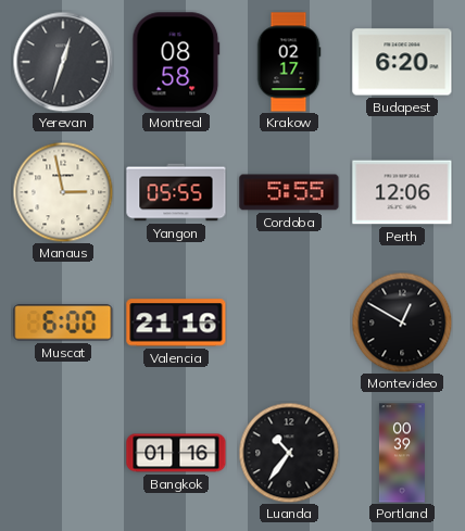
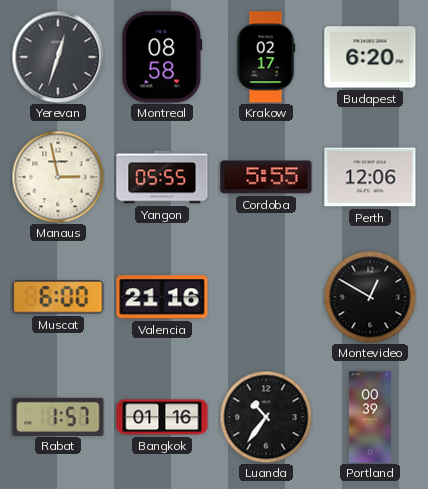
Rabat: none -> 1:57
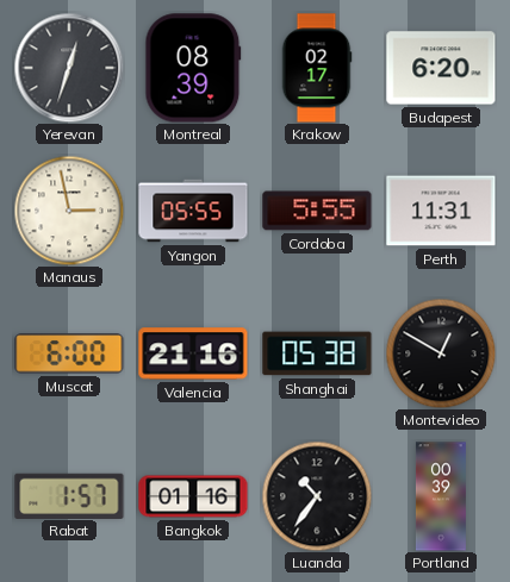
Montreal: 08:58 -> 08:39
Perth: 12:06 -> 11:31
Shanghai: none -> 05:38
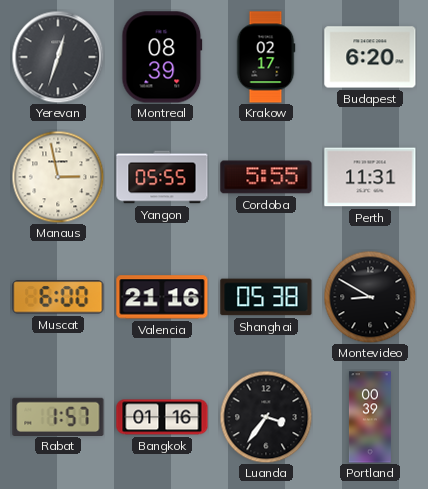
Montevideo: 12:50 -> 8:50
Luanda: 10:36 -> 3:36
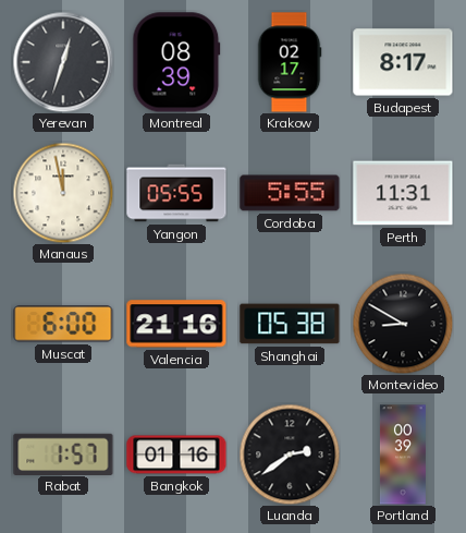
Budapest: 6:20 -> 8:17
Manaus: 2:58 -> 11:58
Luanda: 3:36 -> 2:39
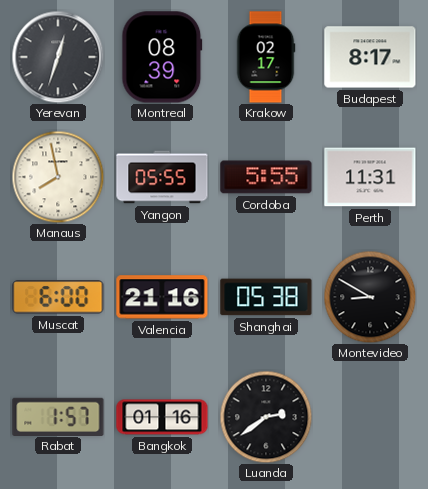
Manaus: 11:58 -> 7:58
Portland: 00:39 -> none
